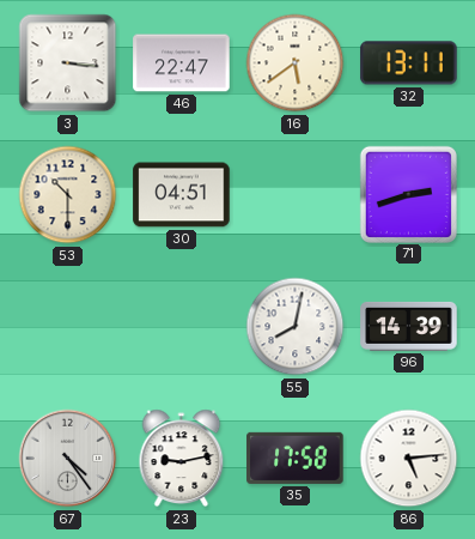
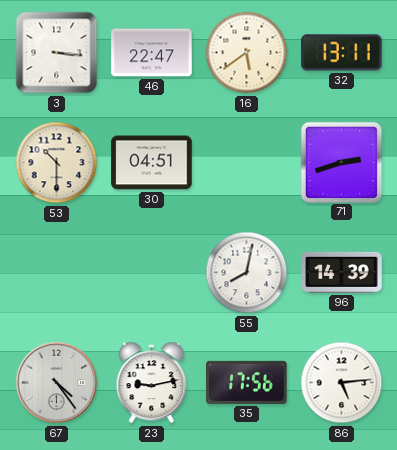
35: 17:58 -> 17:56
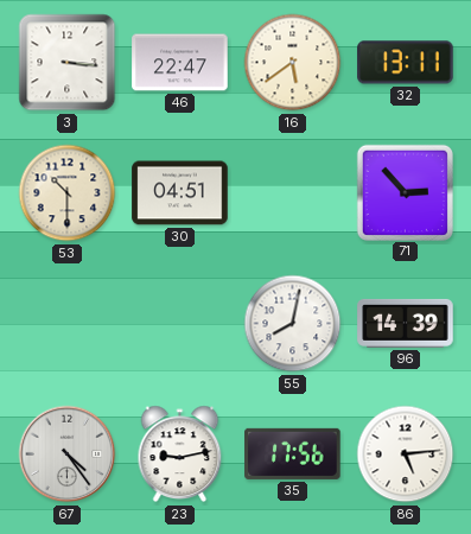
71: 2:42 -> 2:53
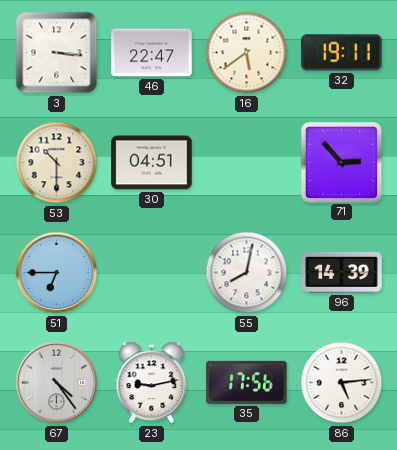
32: 13:11 -> 19:11
51: none -> 6:45
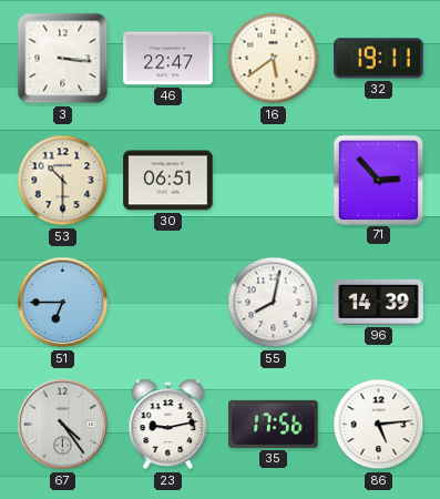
30: 04:51 -> 06:51
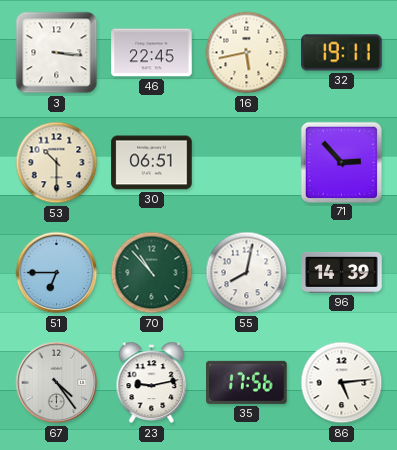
46: 22:47 -> 22:45
16: 5:39 -> 5:43
70: none -> 10:53
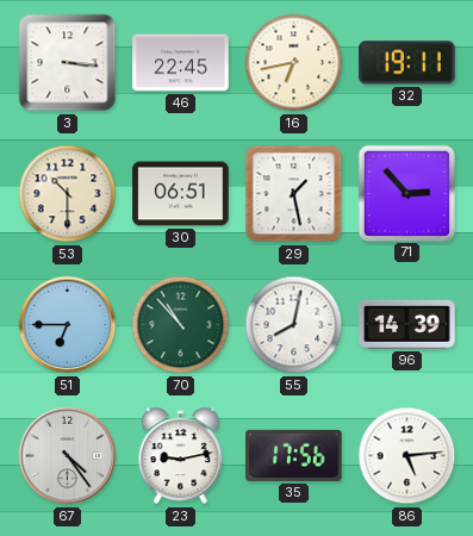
16: 5:43 -> 6:43
29: none -> 1:28
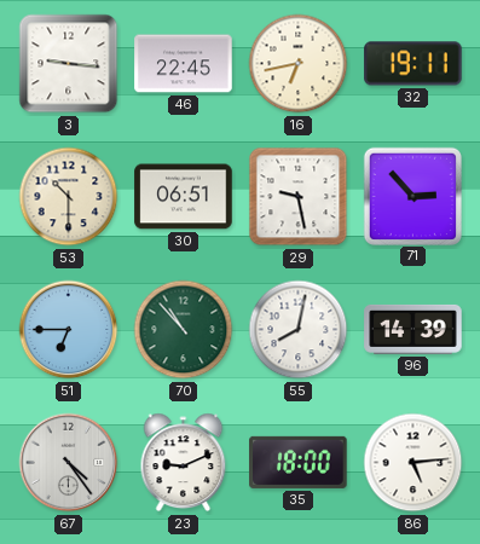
3: 3:16 -> 9:16
29: 1:28 -> 9:28
23: 9:13 -> 9:11
35: 17:56 -> 18:00
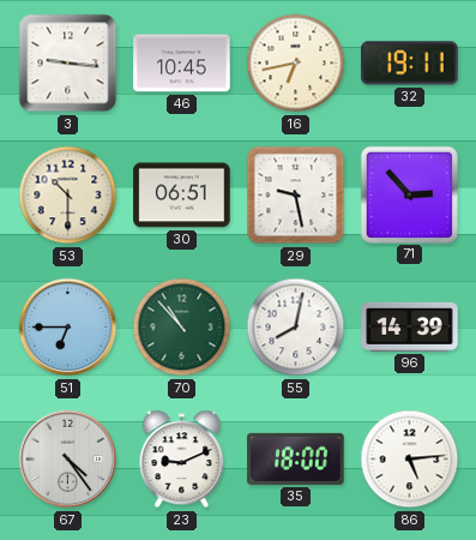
46: 22:45 -> 10:45
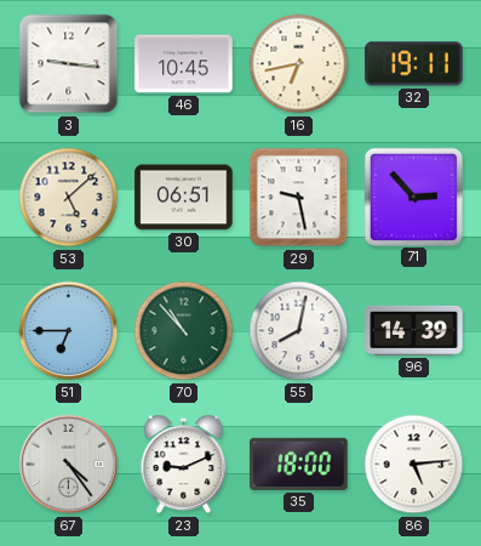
53: 10:30 -> 5:08
